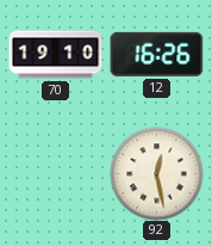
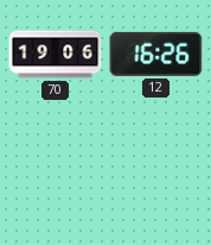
70: 19:10 -> 19:06
92: 12:28 -> none
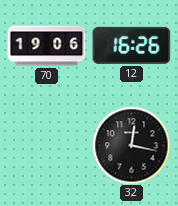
32: none -> 12:17
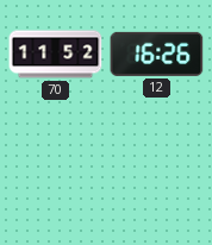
70: 19:06 -> 11:52
32: 12:17 -> none
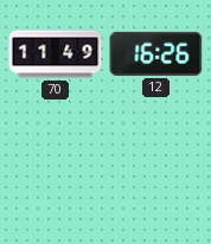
70: 11:52 -> 11:49
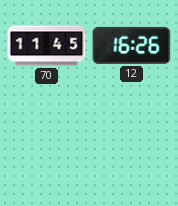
70: 11:49 -> 11:45
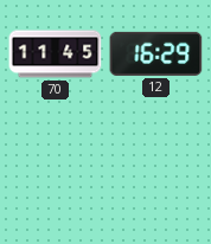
12: 16:26 -> 16:29
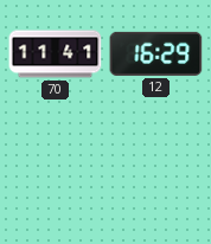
70: 11:45 -> 11:41
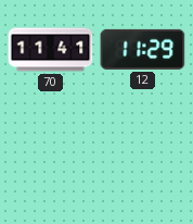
12: 16:29 -> 11:29
